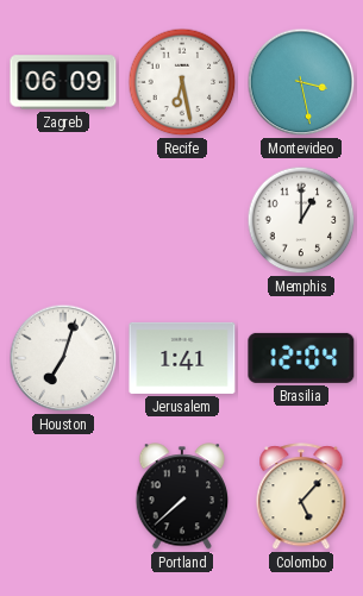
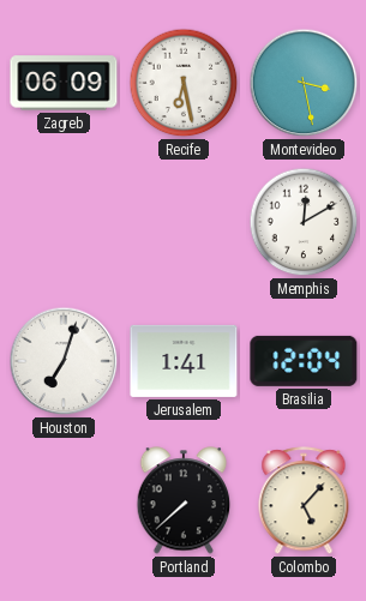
Memphis: 1:00 -> 12:10
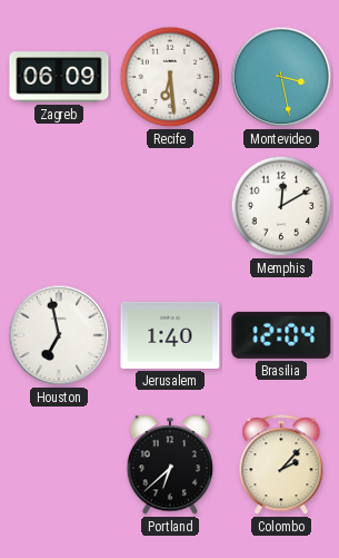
Recife: 6:28 -> 6:29
Houston: 7:03 -> 6:58
Jerusalem: 1:41 -> 1:40
Portland: 7:38 -> 6:38
Colombo: 5:07 -> 2:07
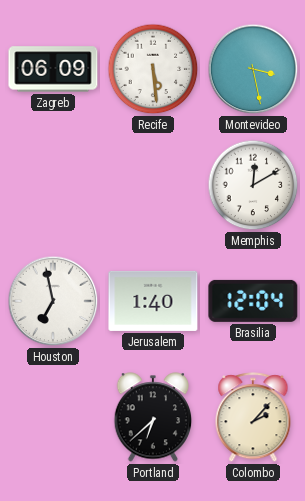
Recife: 6:29 -> 5:29
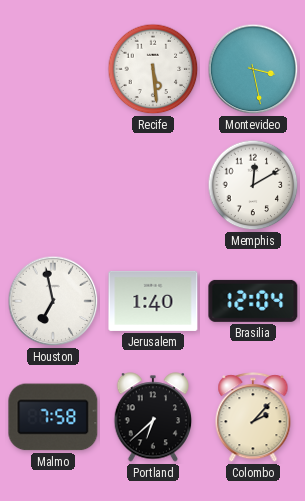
Zagreb: 06:09 -> none
Malmo: none -> 7:58
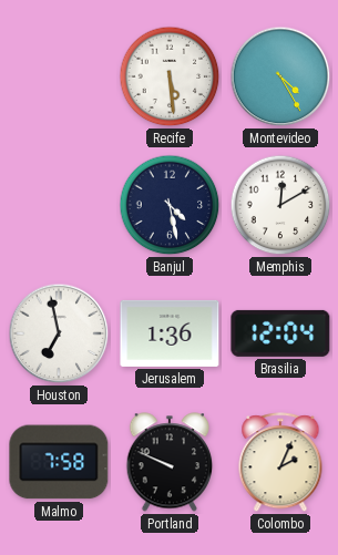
Montevideo: 3:28 -> 4:25
Banjul: none -> 4:28
Jerusalem: 1:40 -> 1:36
Portland: 6:38 -> 9:49
Colombo: 2:07 -> 2:04
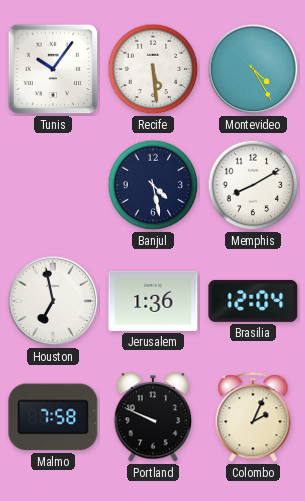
Tunis: none -> 10:06
Memphis: 12:10 -> 8:10
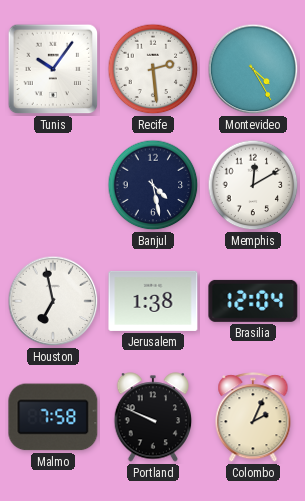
Recife: 5:29 -> 2:29
Memphis: 8:10 -> 12:10
Jerusalem: 1:36 -> 1:38
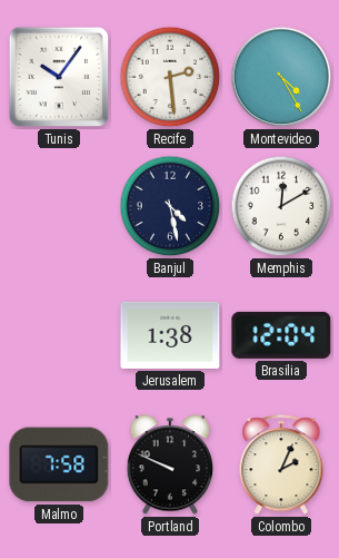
Houston: 6:58 -> none
